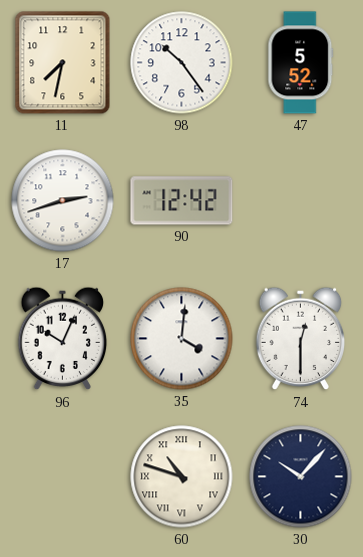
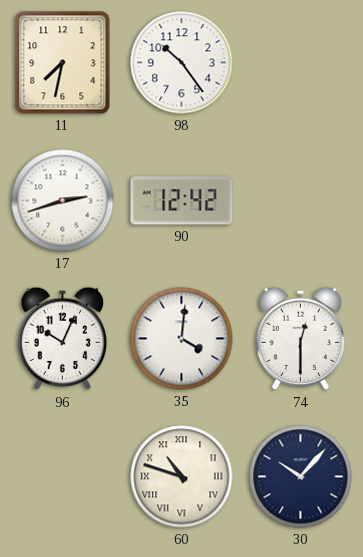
47: 5:52 -> none
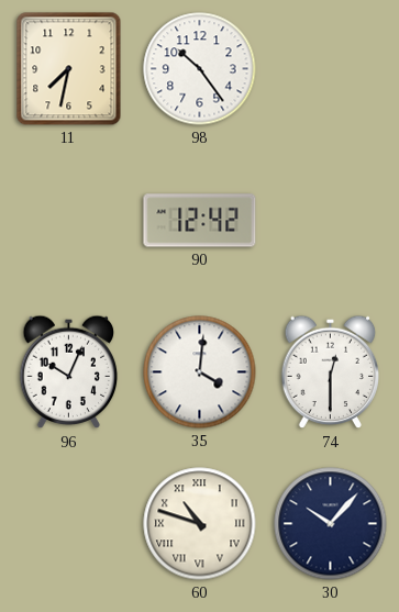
17: 2:42 -> none
